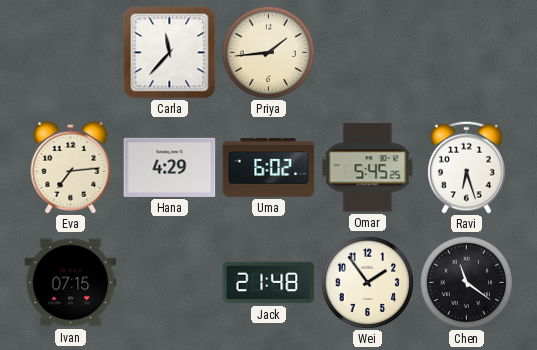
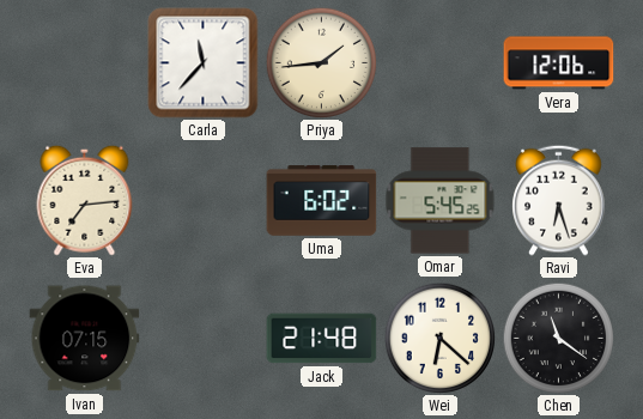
Vera: none -> 12:06
Hana: 4:29 -> none
Wei: 1:54 -> 6:22
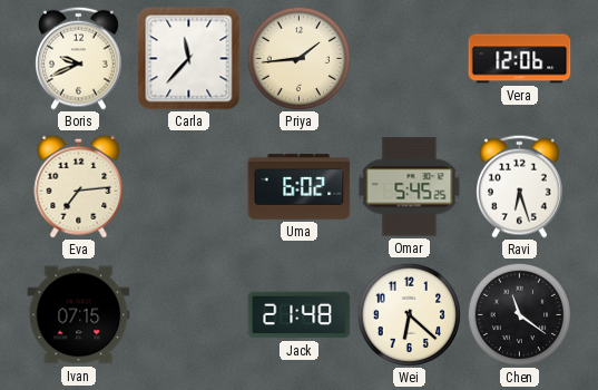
Boris: none -> 9:41
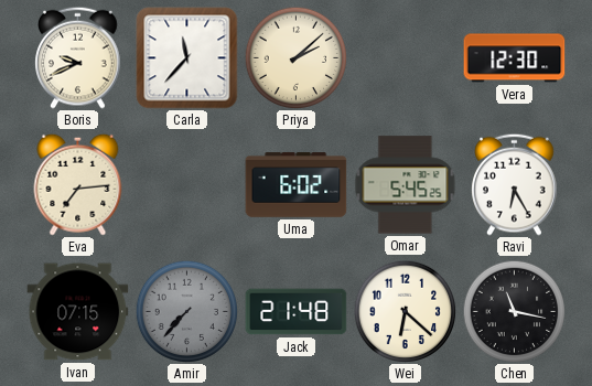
Priya: 1:44 -> 2:08
Vera: 12:06 -> 12:30
Ravi: 6:27 -> 6:25
Amir: none -> 7:37
Chen: 11:21 -> 11:17
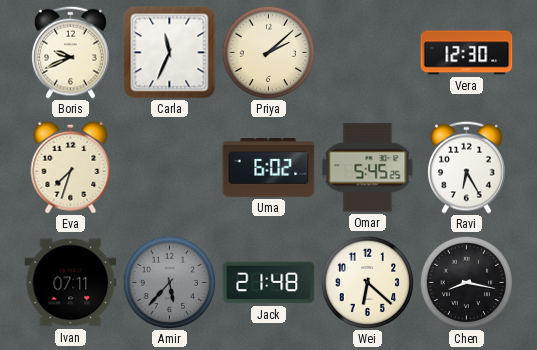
Carla: 11:37 -> 11:34
Eva: 7:14 -> 7:33
Ivan: 07:15 -> 07:11
Amir: 7:37 -> 5:37
Chen: 11:17 -> 8:17
